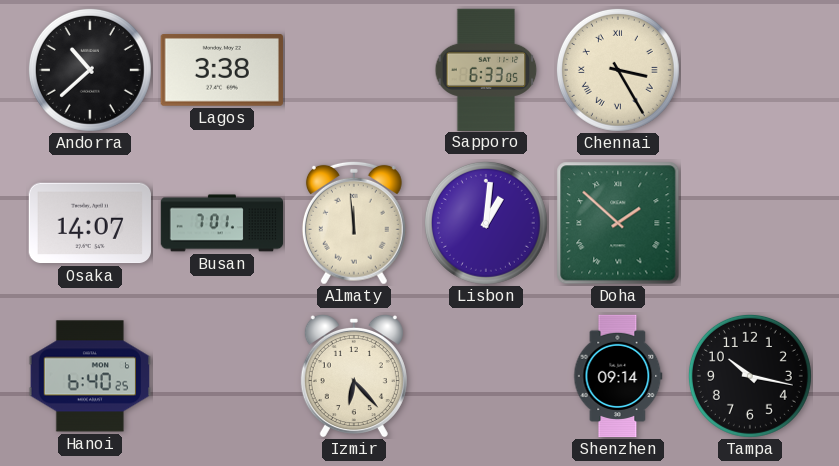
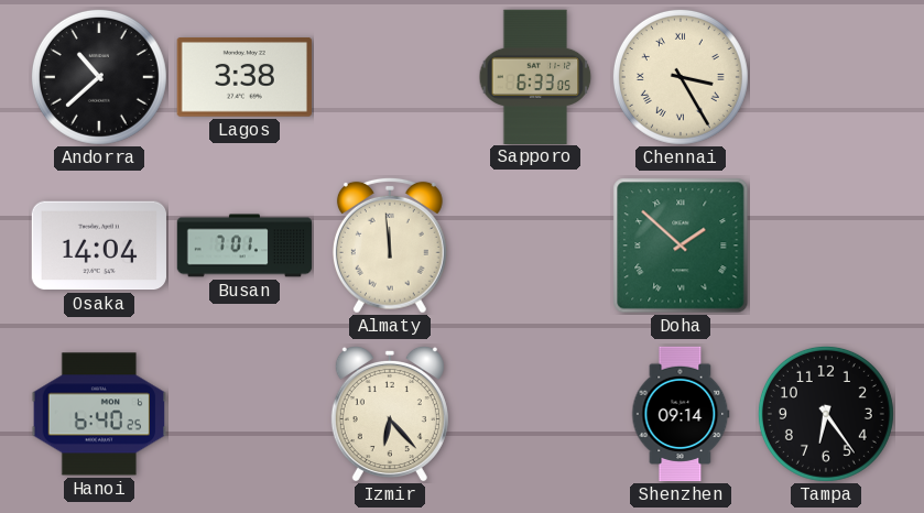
Osaka: 14:07 -> 14:04
Lisbon: 1:01 -> none
Tampa: 10:17 -> 6:24
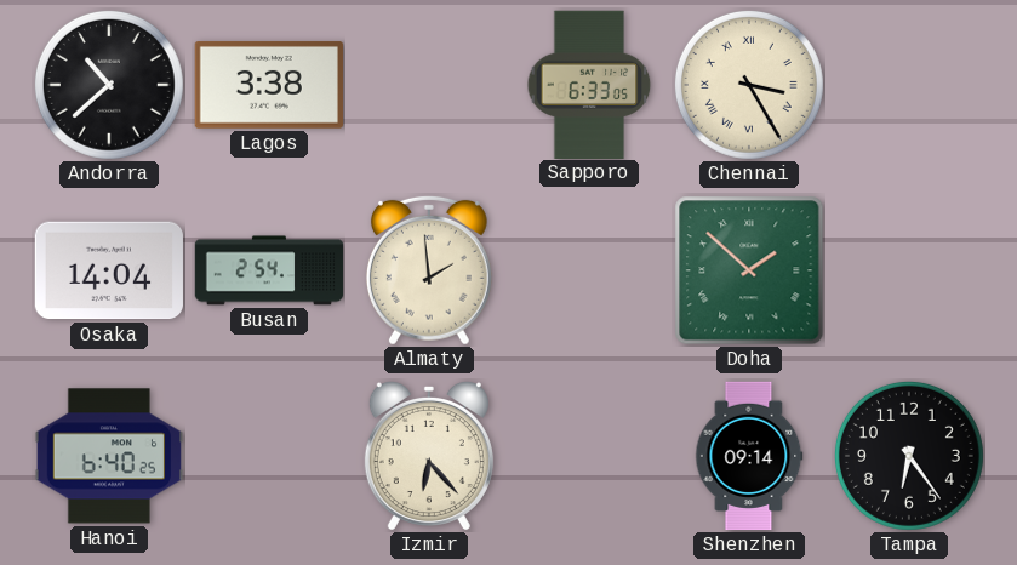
Busan: 7:01 -> 2:54
Almaty: 11:59 -> 1:59
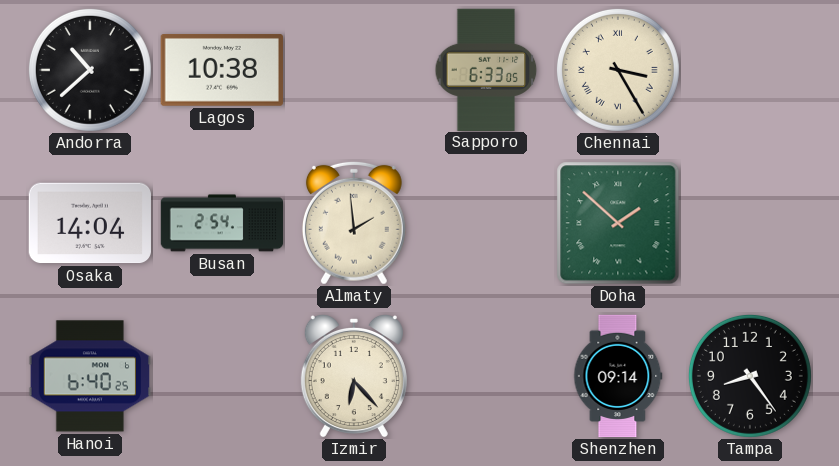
Lagos: 3:38 -> 10:38
Tampa: 6:24 -> 8:24
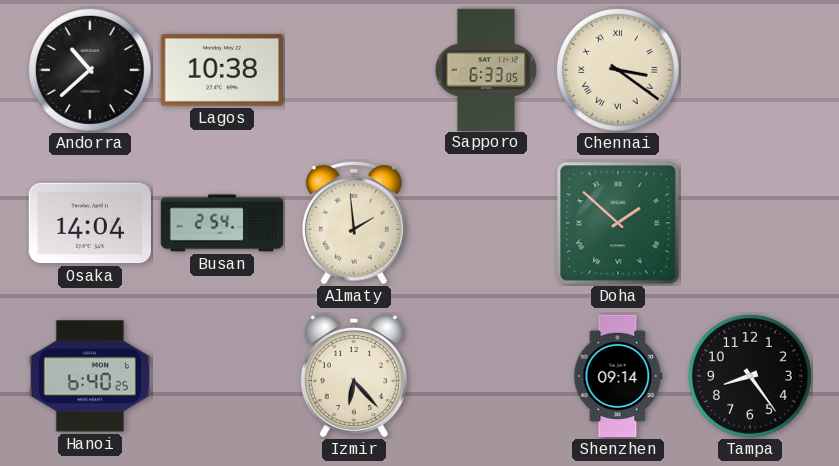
Chennai: 3:25 -> 3:21
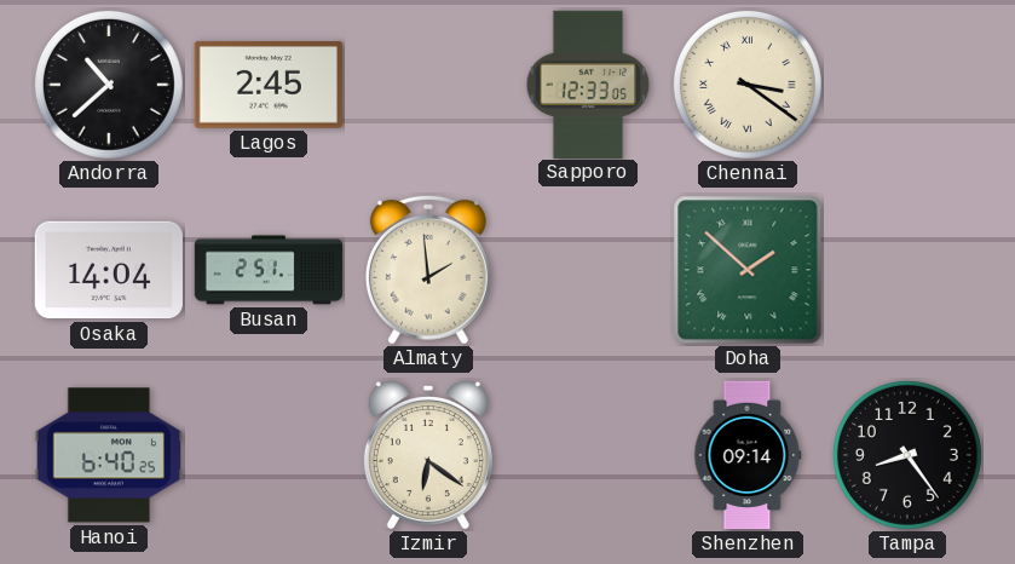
Lagos: 10:38 -> 2:45
Sapporo: 6:33 -> 12:33
Busan: 2:54 -> 2:51
Izmir: 6:23 -> 6:21
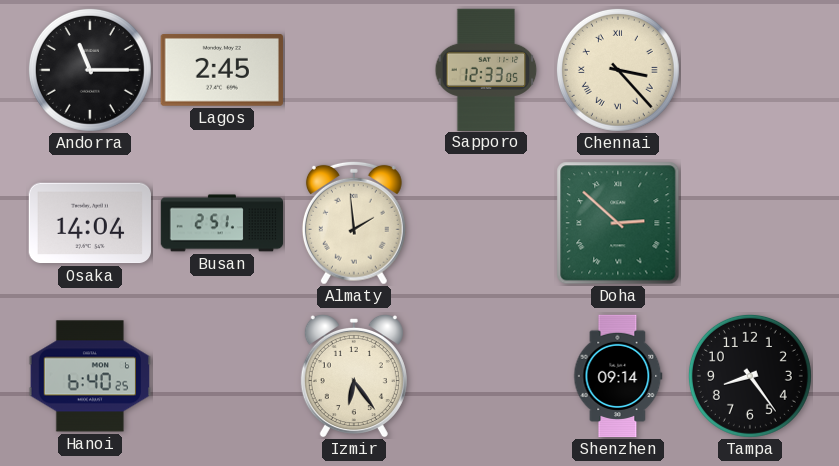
Andorra: 10:38 -> 11:15
Chennai: 3:21 -> 3:23
Doha: 1:52 -> 2:52
Izmir: 6:21 -> 6:24
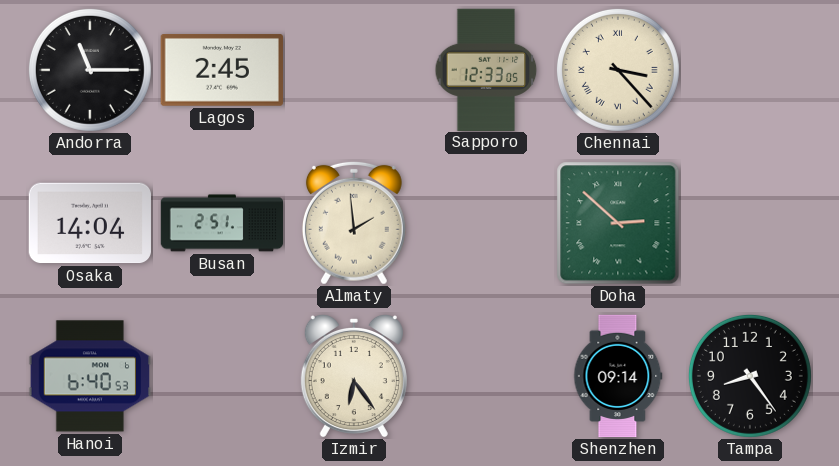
Hanoi: 6:40:25 -> 6:40:53
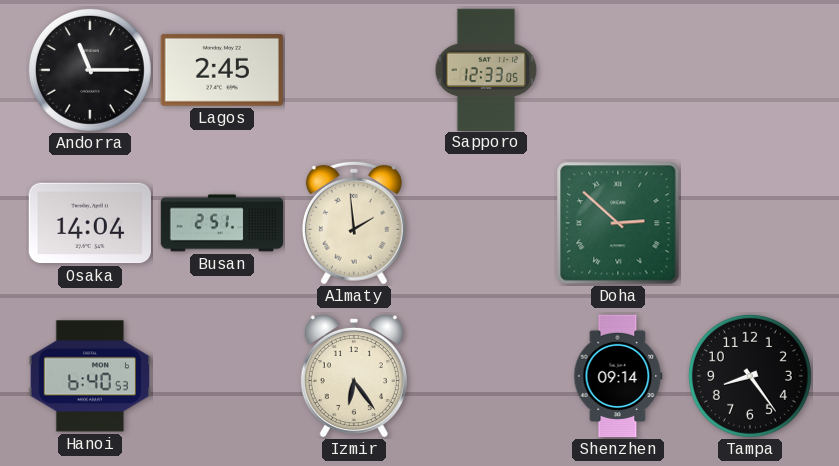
Chennai: 3:23 -> none
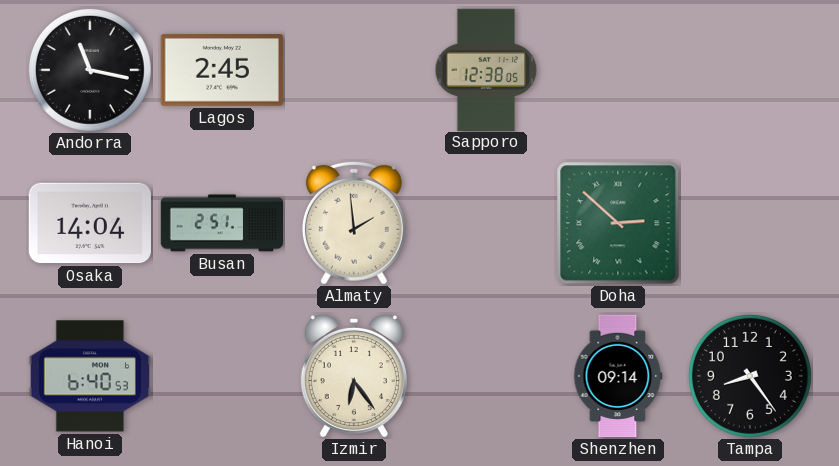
Andorra: 11:15 -> 11:17
Sapporo: 12:33 -> 12:38
